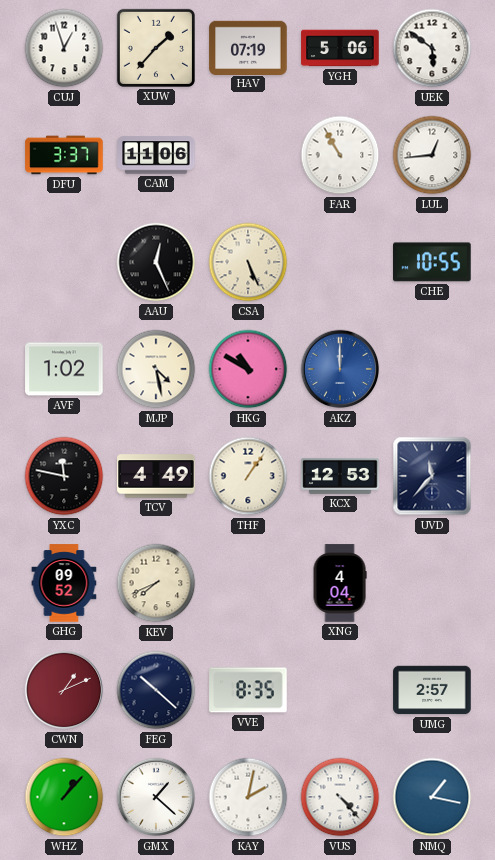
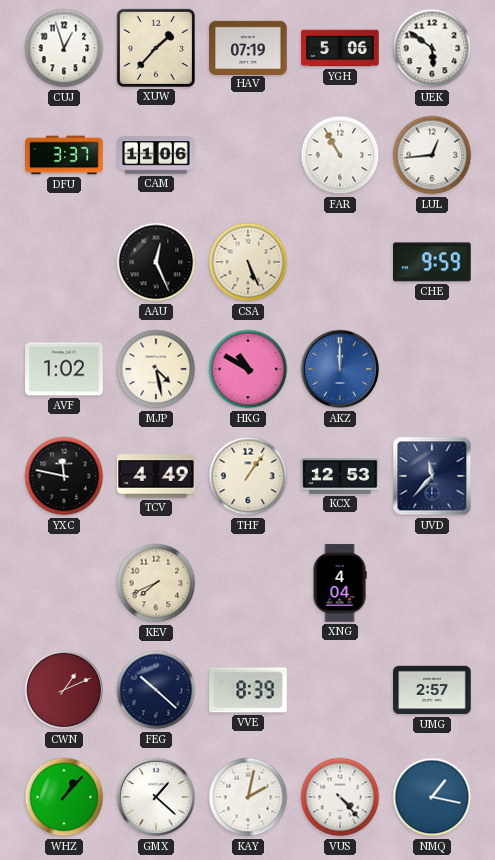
CHE: 10:55 -> 9:59
GHG: 09:52 -> none
VVE: 8:35 -> 8:39
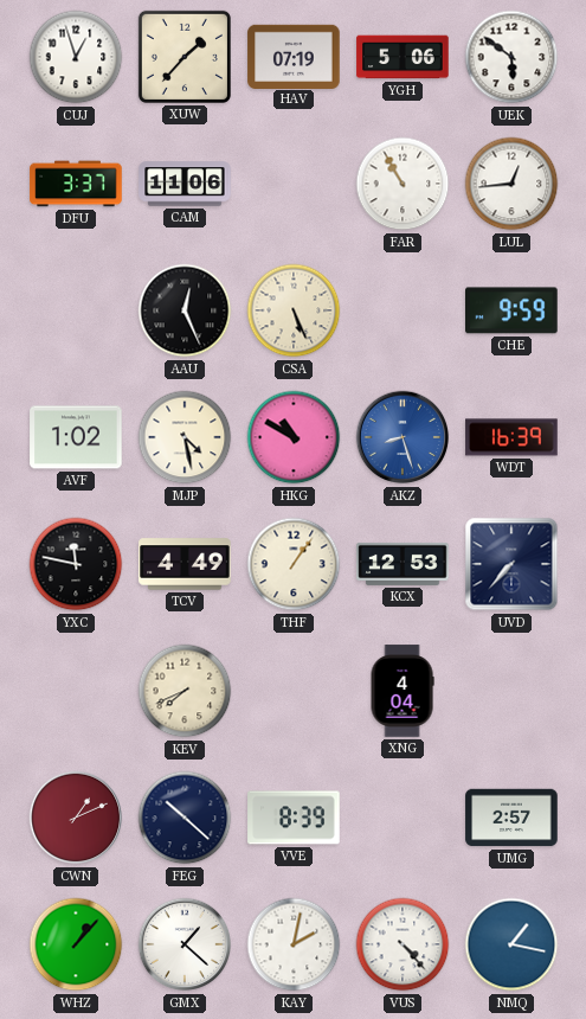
AKZ: 12:00 -> 8:27
WDT: none -> 16:39
UVD: 11:37 -> 7:37
